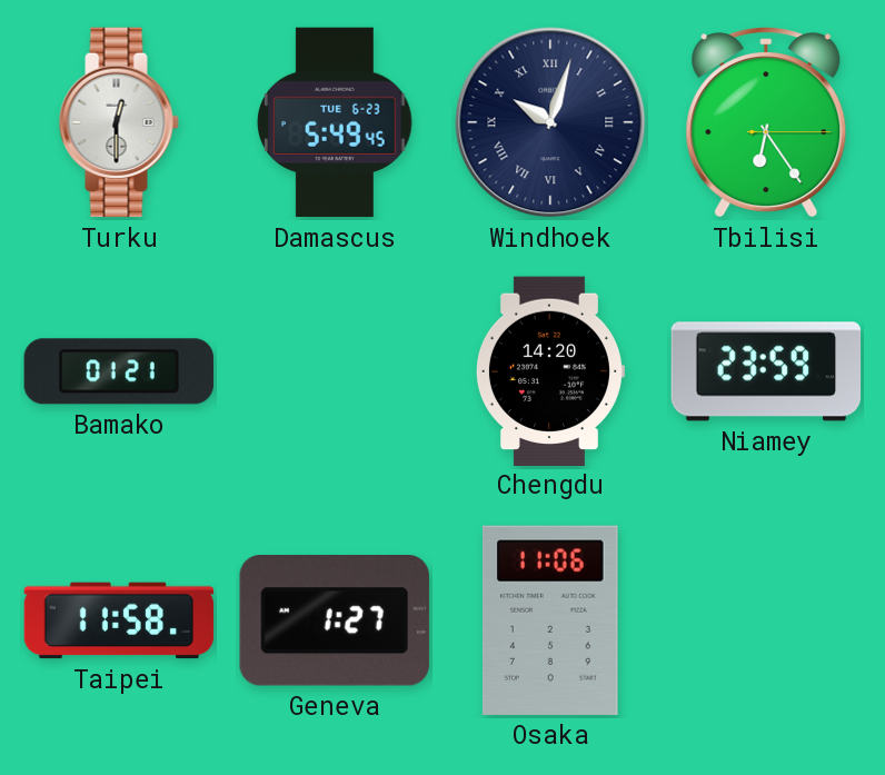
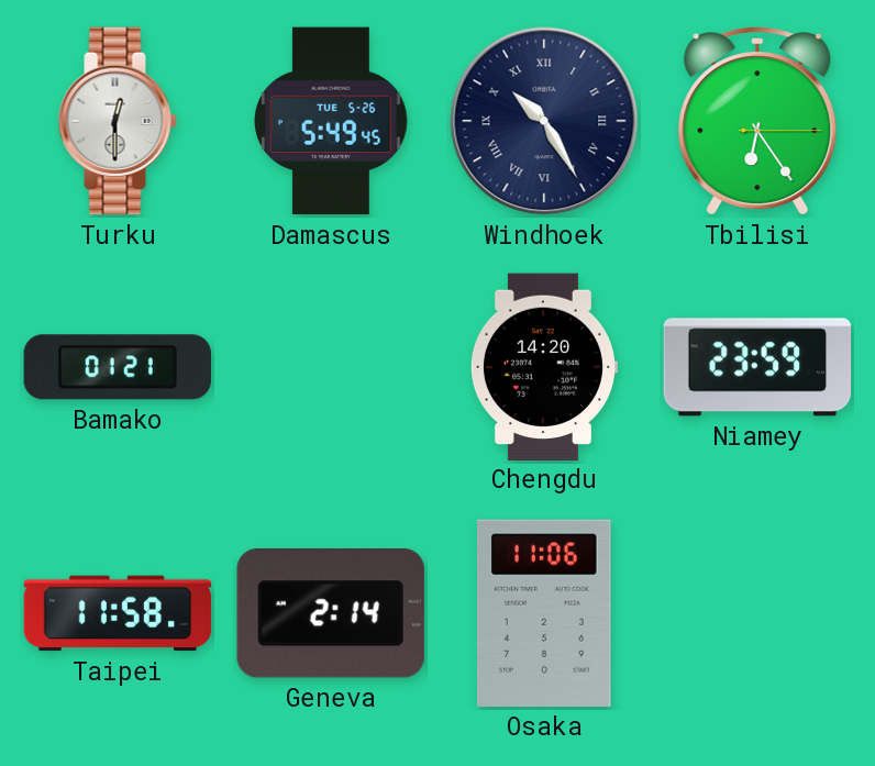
Damascus date: TUE 6-23 -> TUE 5-26
Windhoek: 10:03 -> 10:25
Geneva: 1:27 -> 2:14
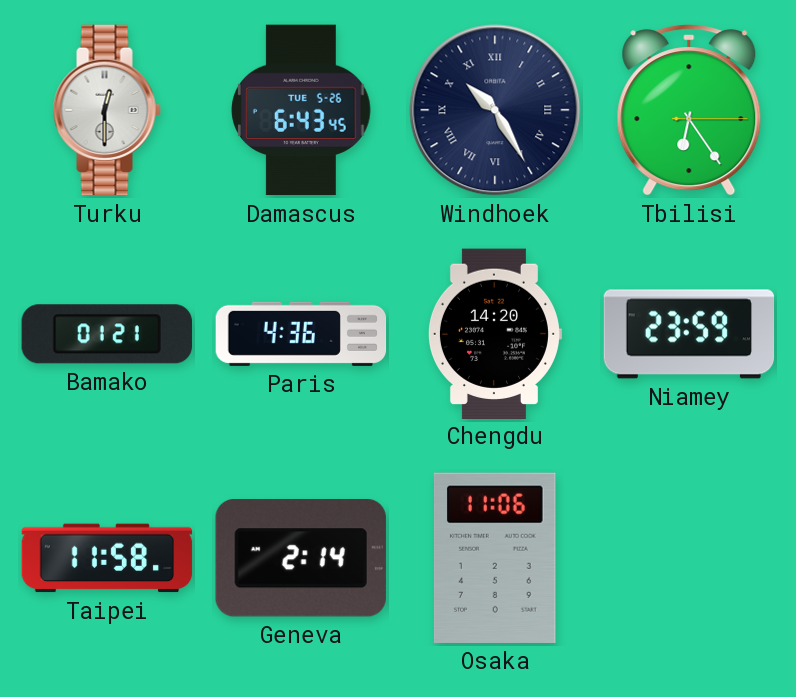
Damascus: 5:49 -> 6:43
Paris: none -> 4:36
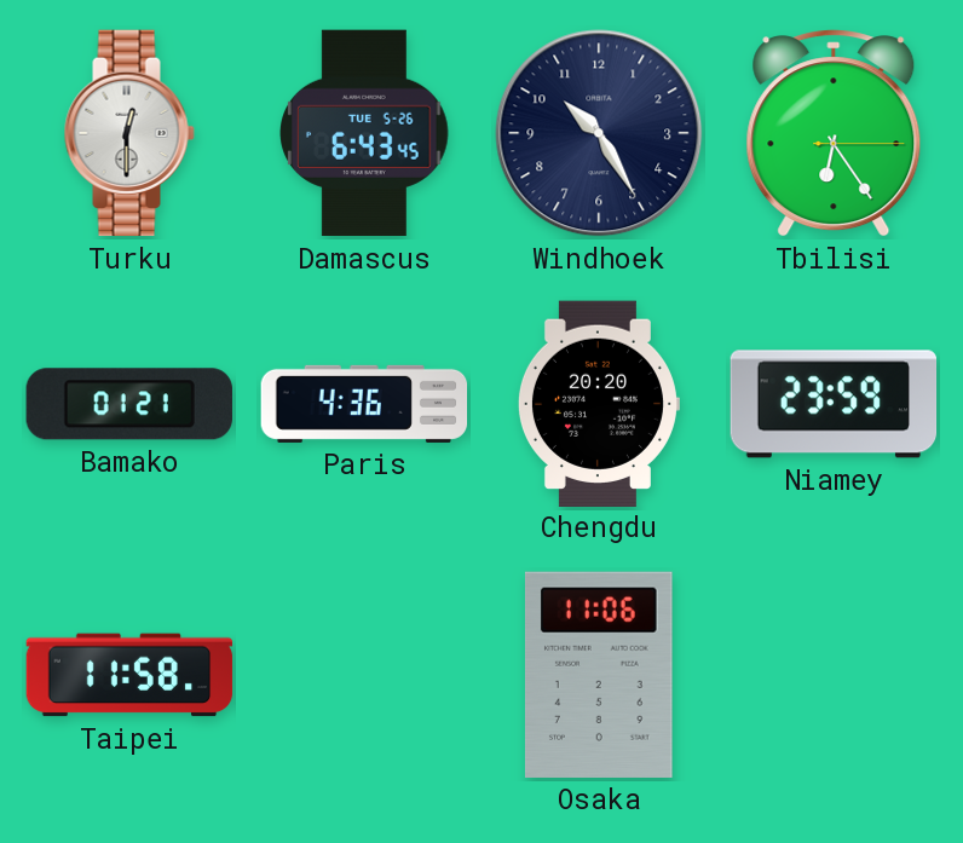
Windhoek numerals: Roman -> Arabic
Chengdu: 14:20 -> 20:20
Geneva: 2:14 -> none
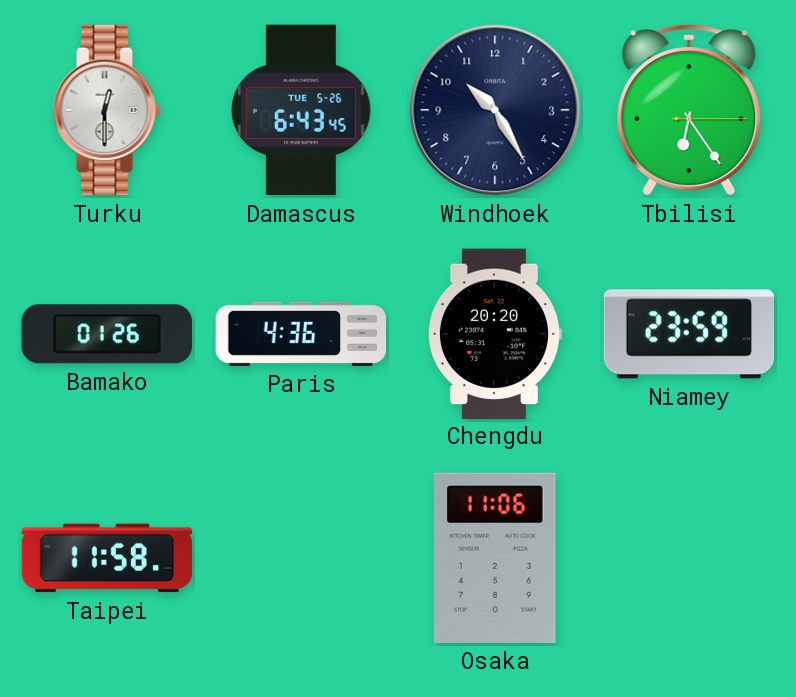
Bamako: 01:21 -> 01:26
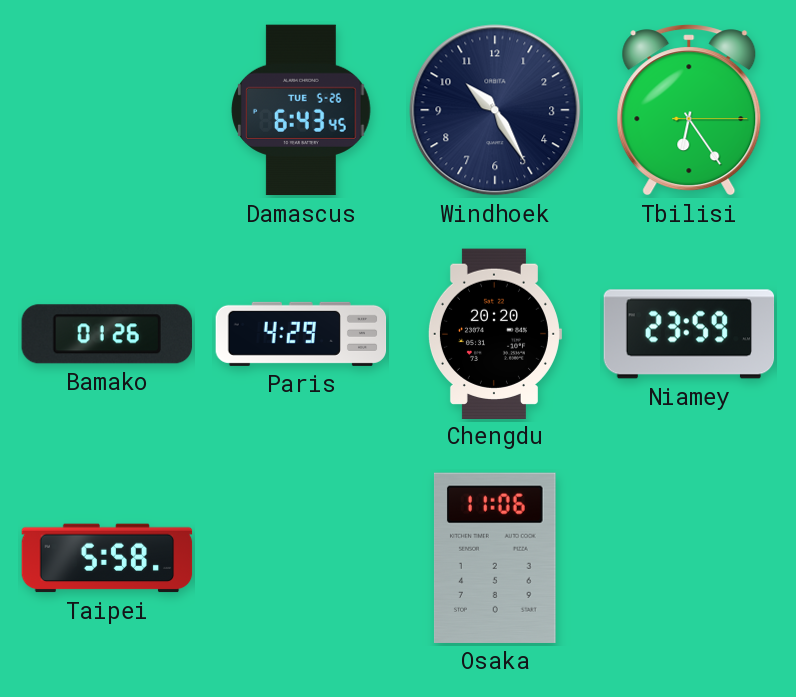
Turku: 12:30 -> none
Paris: 4:36 -> 4:29
Taipei: 11:58 -> 5:58
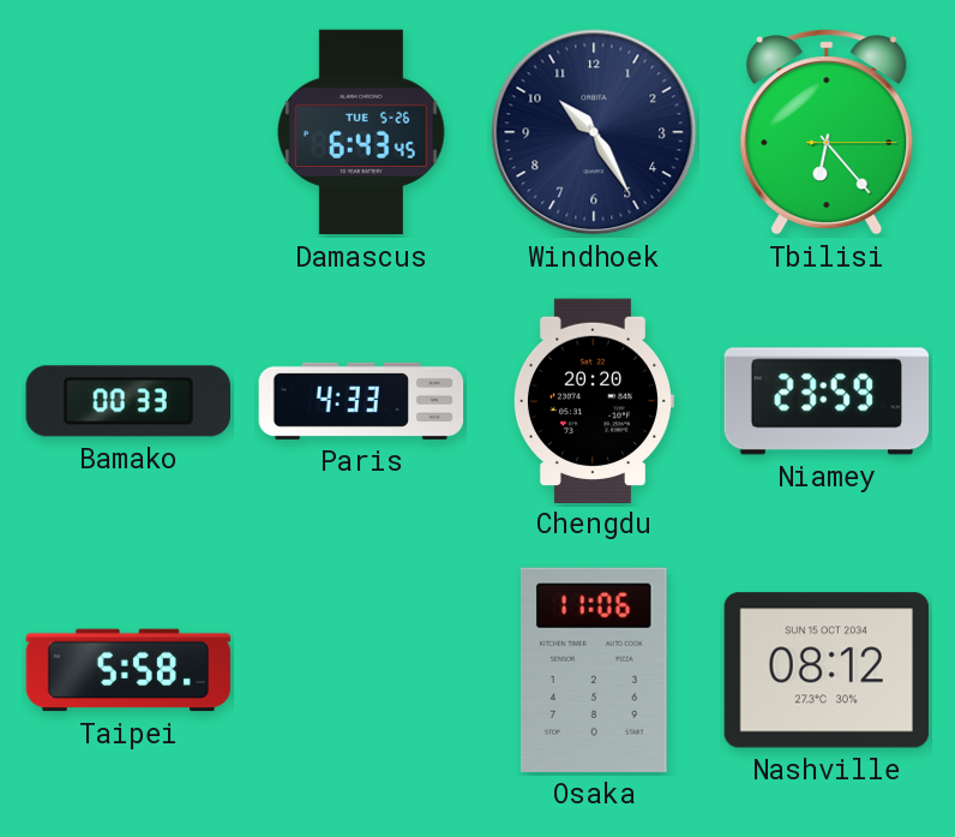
Tbilisi: 6:24 -> 6:23
Bamako: 01:26 -> 00:33
Paris: 4:29 -> 4:33
Nashville: none -> 08:12
